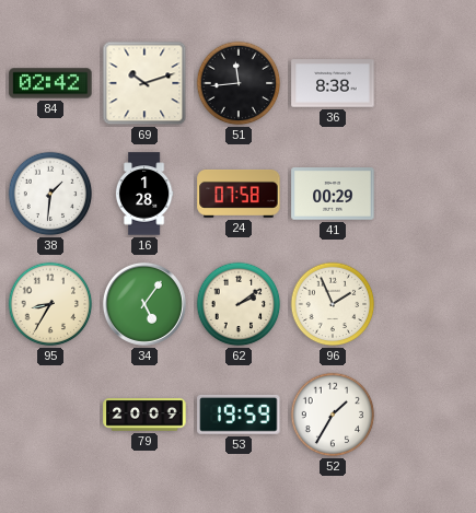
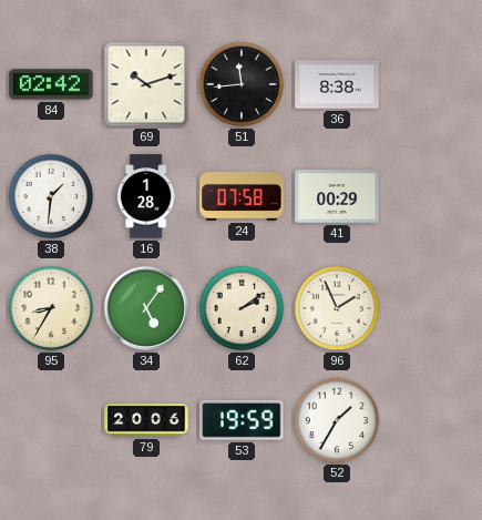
79: 20:09 -> 20:06
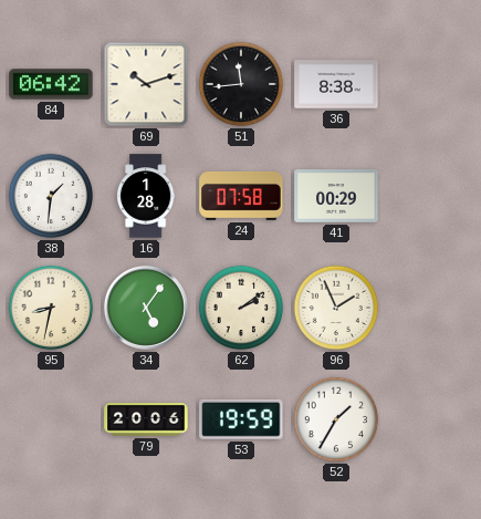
84: 02:42 -> 06:42
95: 8:35 -> 8:32
